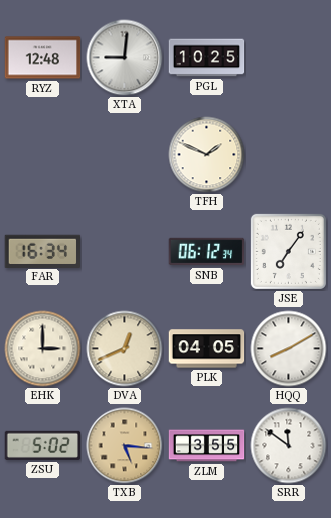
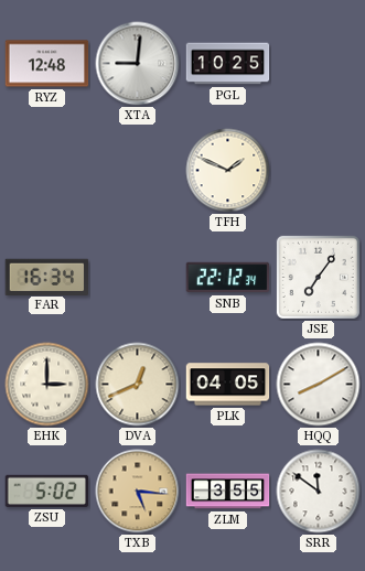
SNB: 06:12 -> 22:12
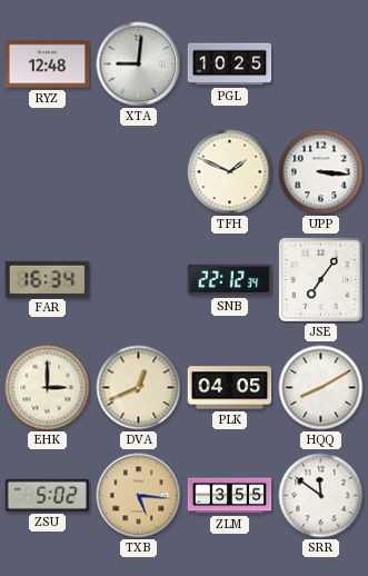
UPP: none -> 3:16
